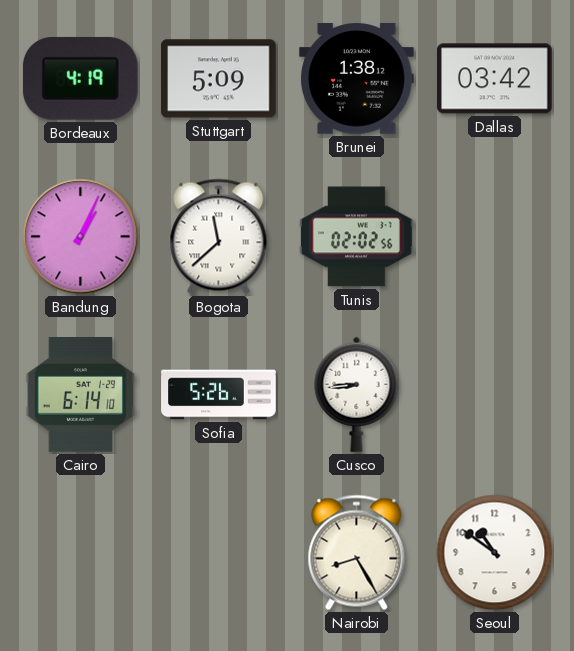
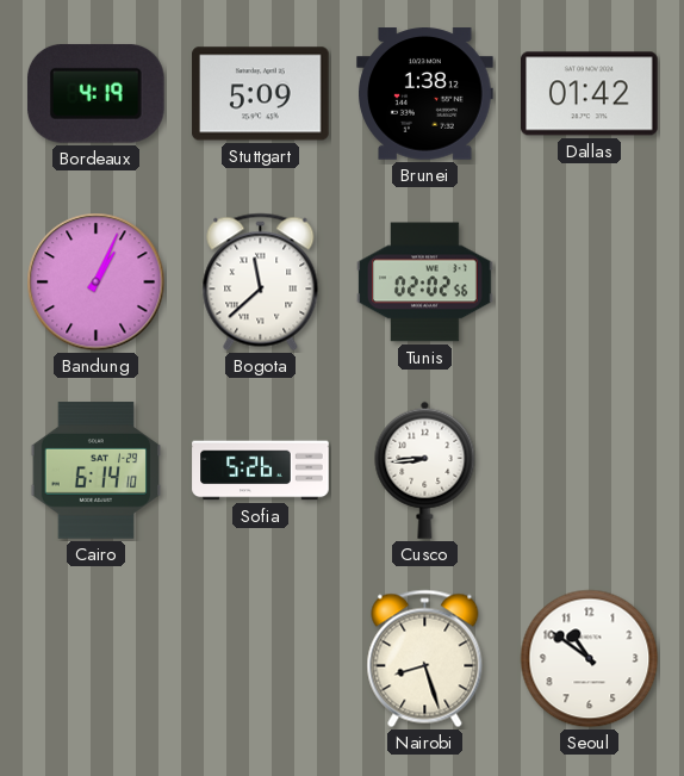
Dallas: 03:42 -> 01:42
Nairobi: 8:25 -> 8:27
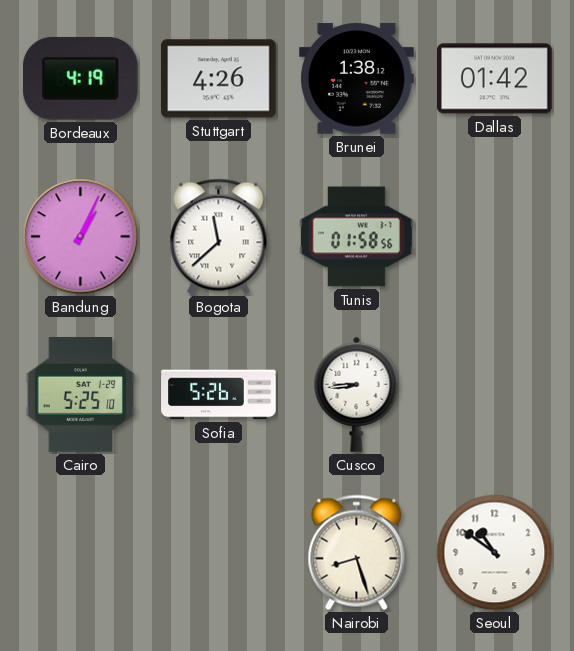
Stuttgart: 5:09 -> 4:26
Tunis: 02:02 -> 01:58
Cairo: 6:14 -> 5:25
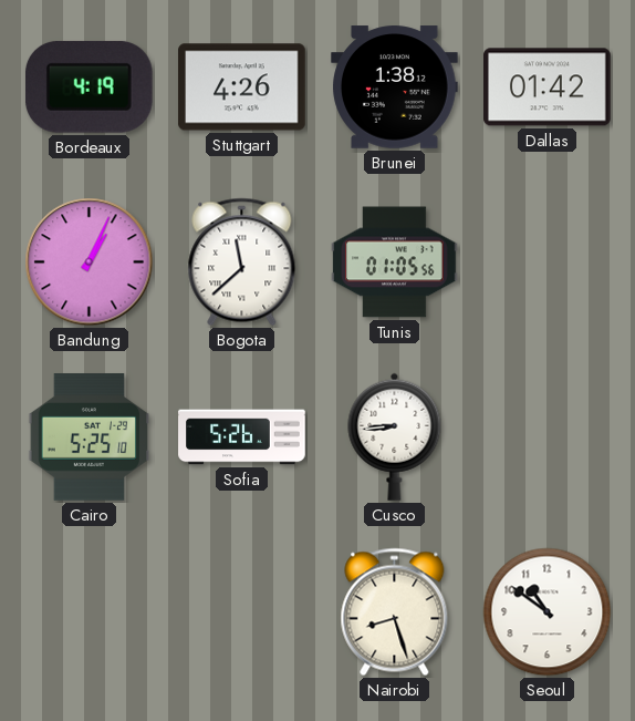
Tunis: 01:58 -> 01:05
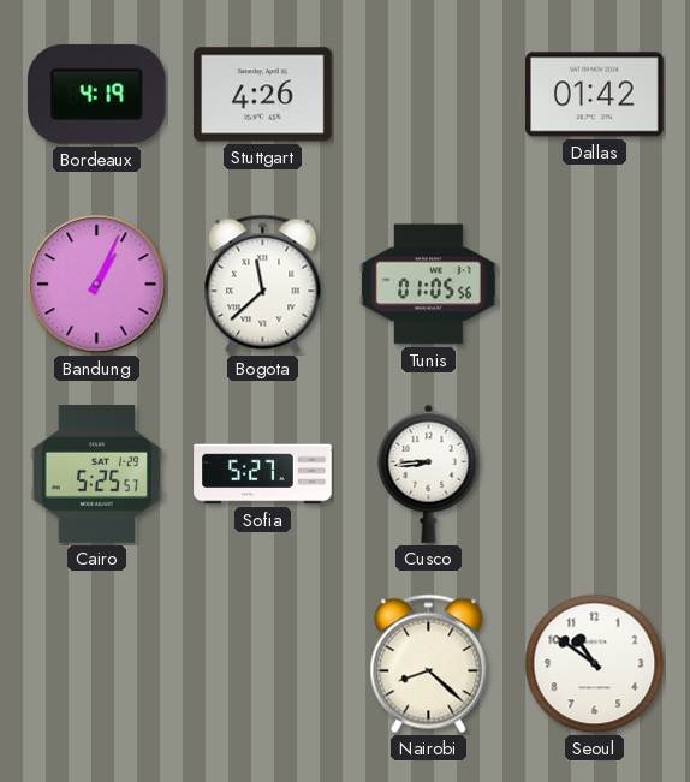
Brunei: 1:38 -> none
Cairo: 5:25:10 -> 5:25:57
Sofia: 5:26 -> 5:27
Nairobi: 8:27 -> 8:22
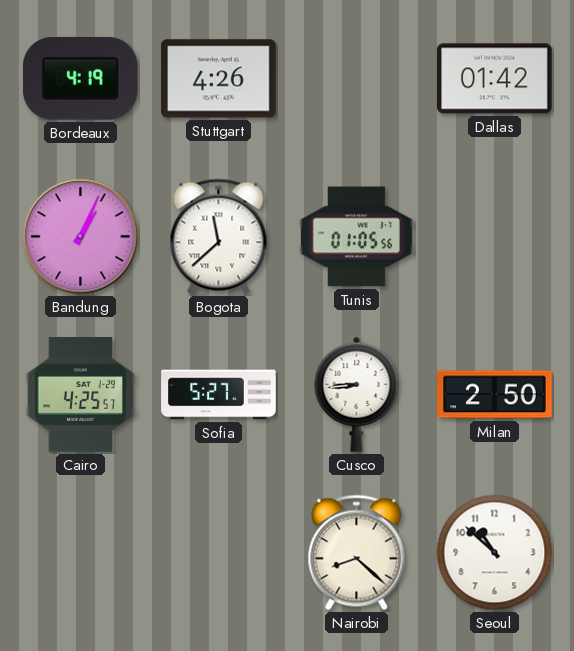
Cairo: 5:25 -> 4:25
Milan: none -> 2:50
Seoul: 10:51 -> 10:52
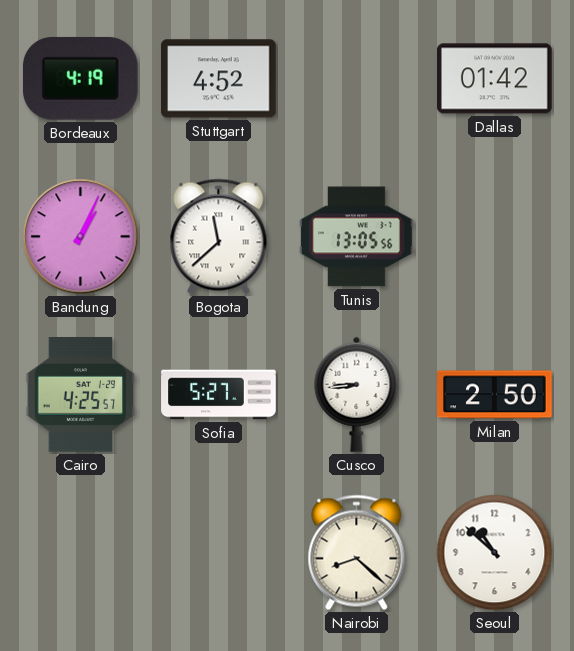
Stuttgart: 4:26 -> 4:52
Tunis: 01:05 -> 13:05
